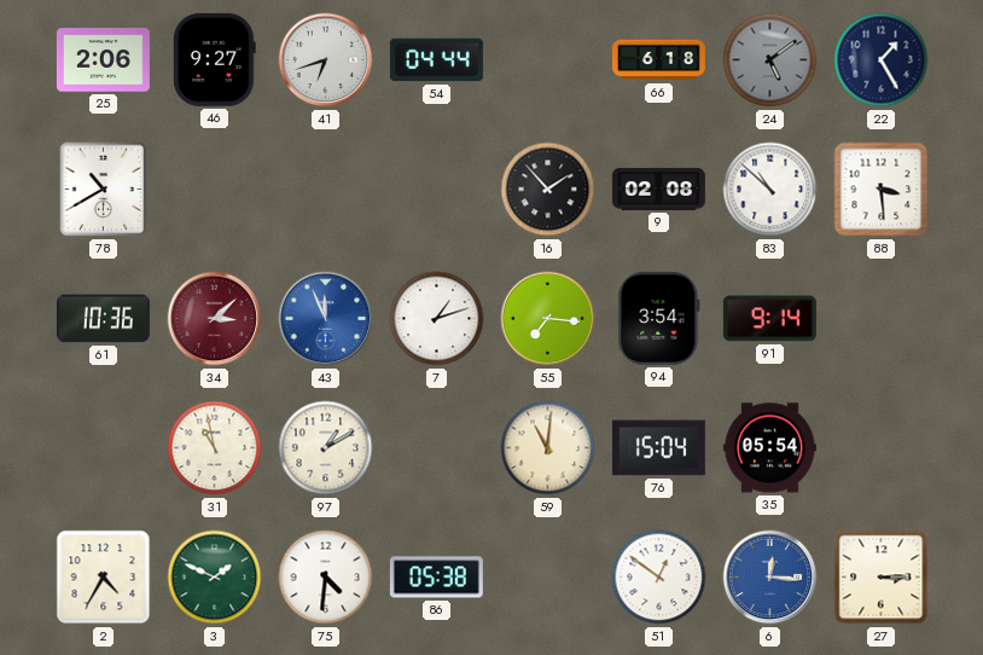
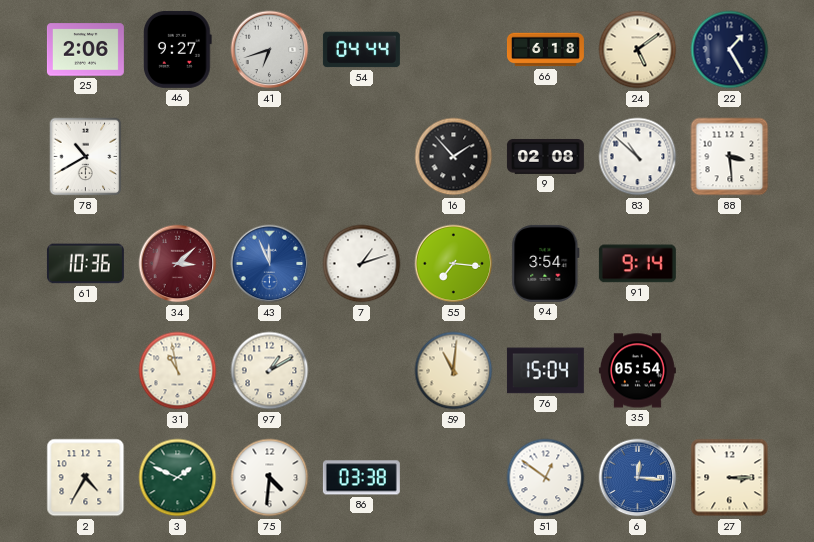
24 dial: grey -> cream
86: 05:38 -> 03:38
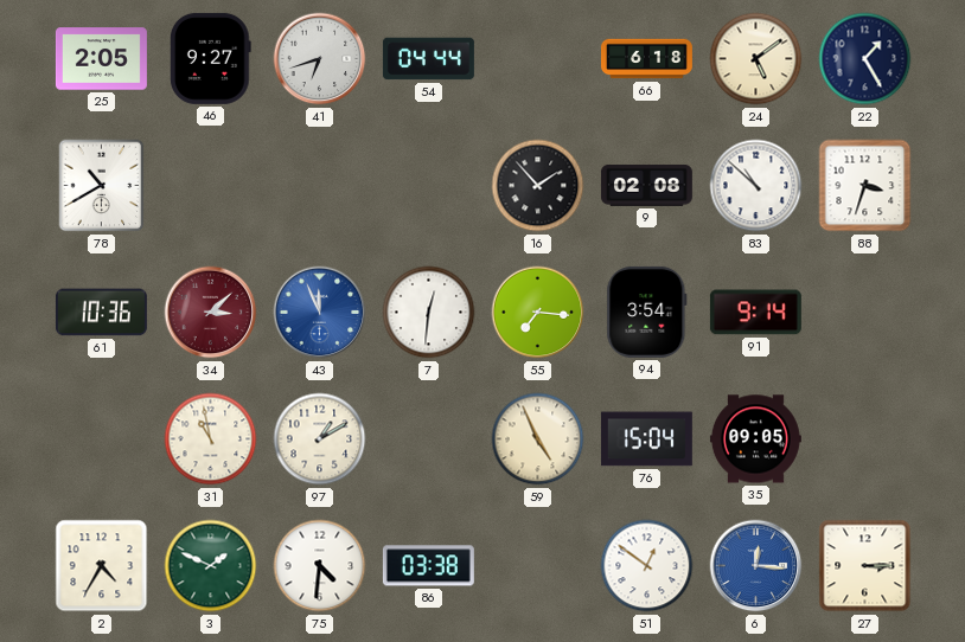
25: 2:06 -> 2:05
88: 3:29 -> 3:33
7: 1:12 -> 12:31
59: 11:01 -> 4:56
35: 05:54 -> 09:05
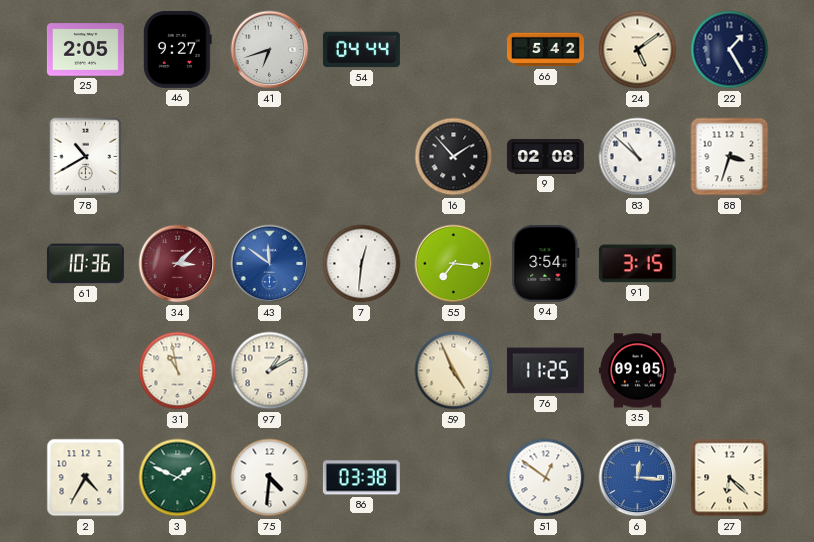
66: 6:18 -> 5:42
43: 11:56 -> 11:51
91: 9:14 -> 3:15
76: 15:04 -> 11:25
27: 3:15 -> 6:22
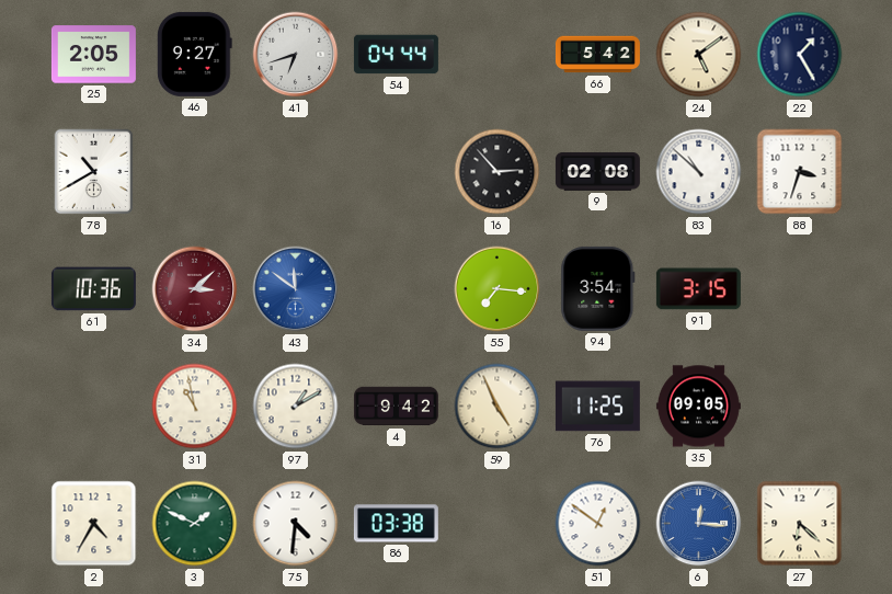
16: 1:53 -> 2:53
7: 12:31 -> none
4: none -> 9:42
